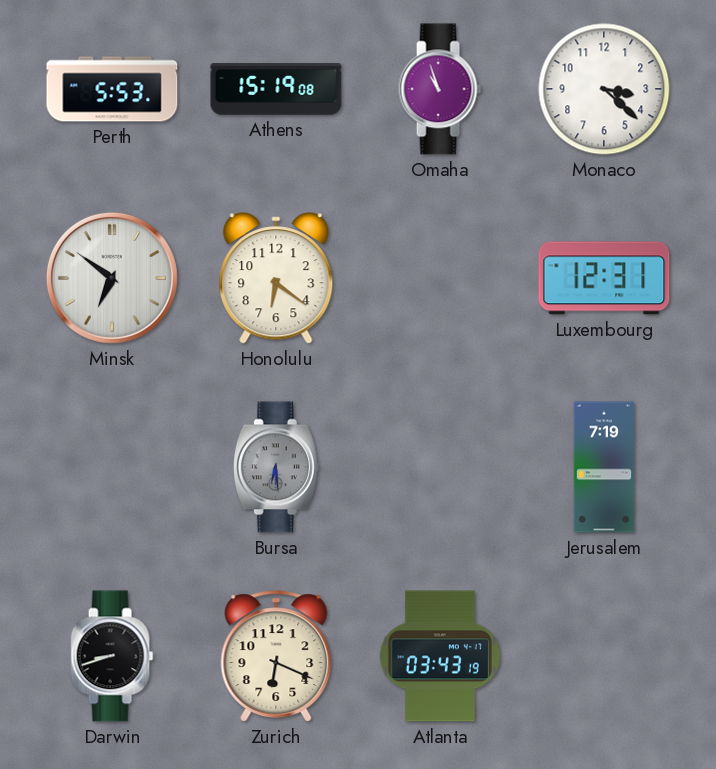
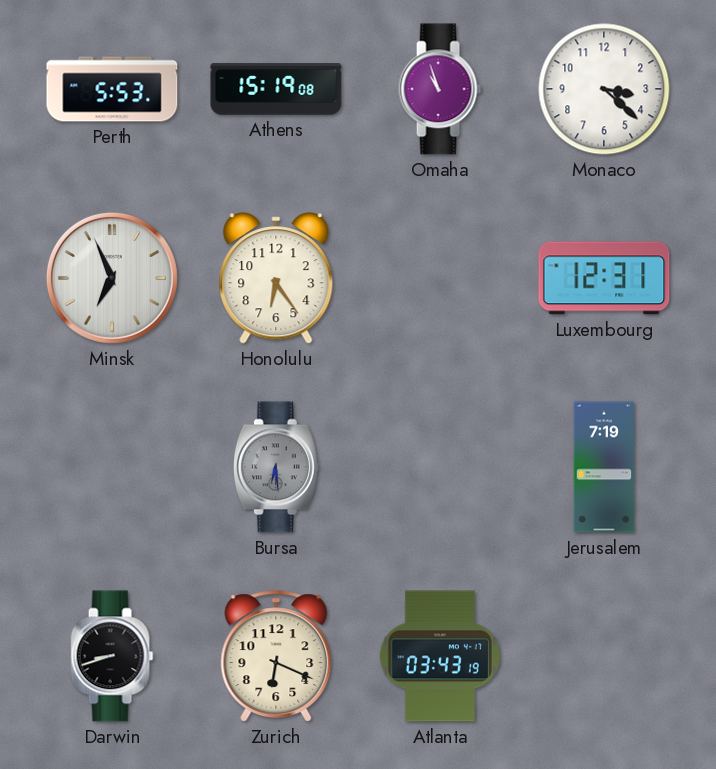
Minsk: 6:51 -> 6:56
Honolulu: 6:21 -> 6:24
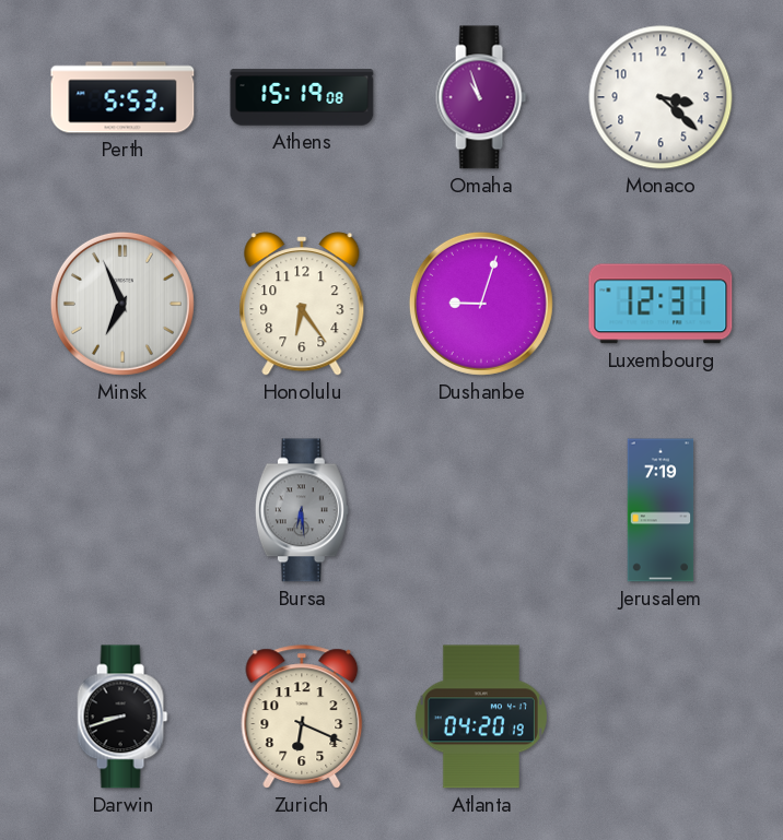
Dushanbe: none -> 9:03
Atlanta: 03:43 -> 04:20
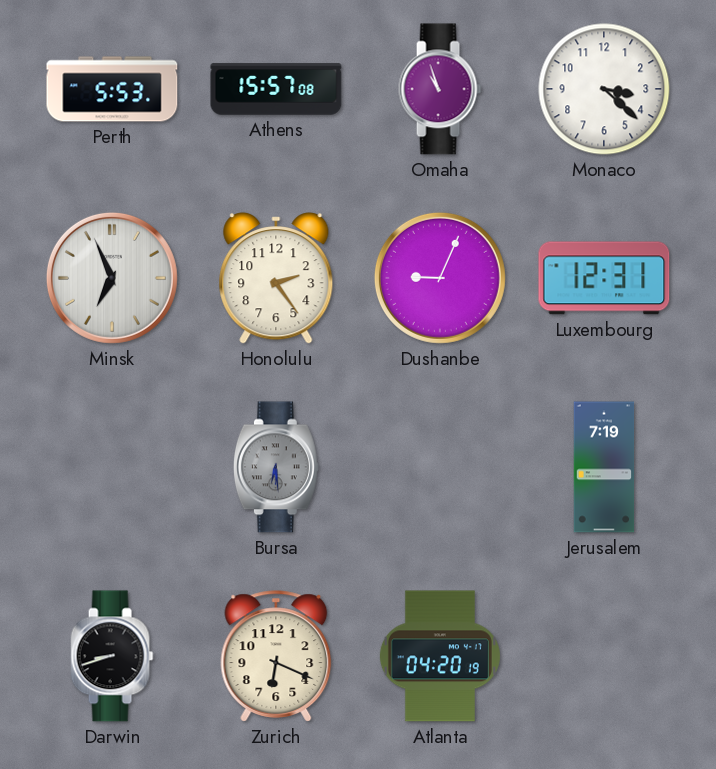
Athens: 15:19 -> 15:57
Honolulu: 6:24 -> 2:24
Dushanbe: 9:03 -> 9:04
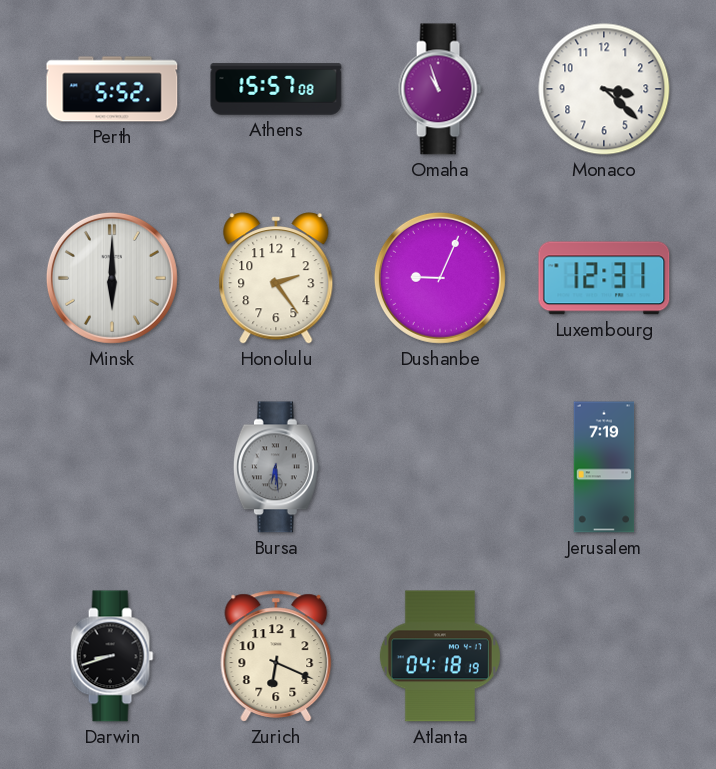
Perth: 5:53 -> 5:52
Minsk: 6:56 -> 6:00
Atlanta: 04:20 -> 04:18
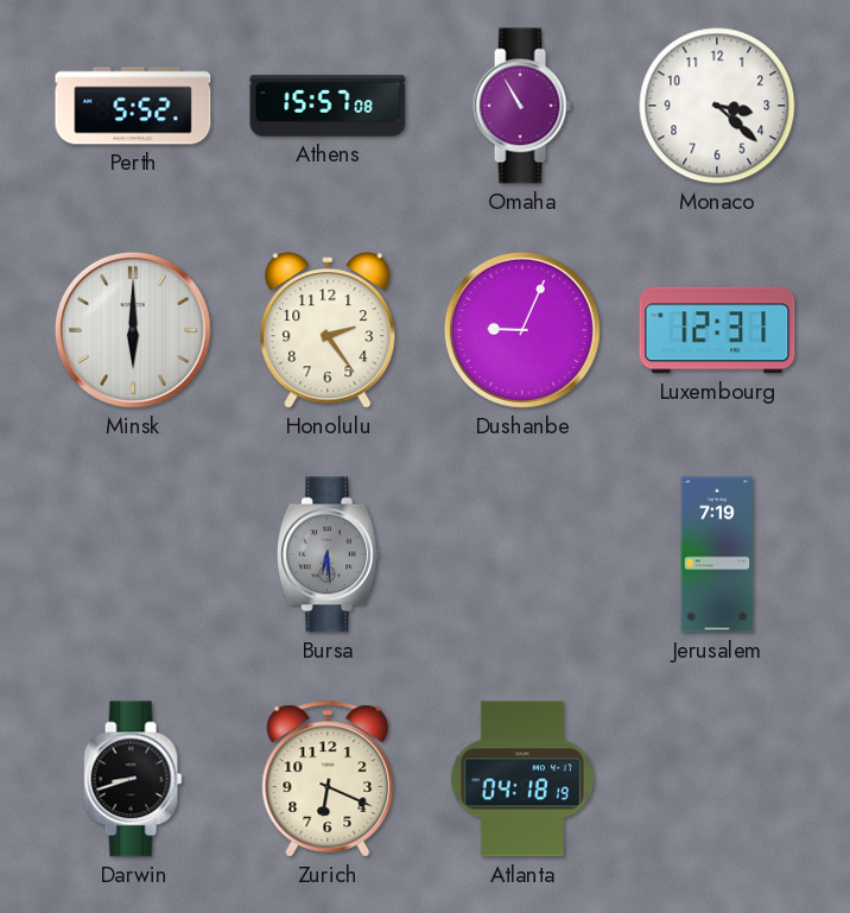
Omaha: 10:57 -> 10:55
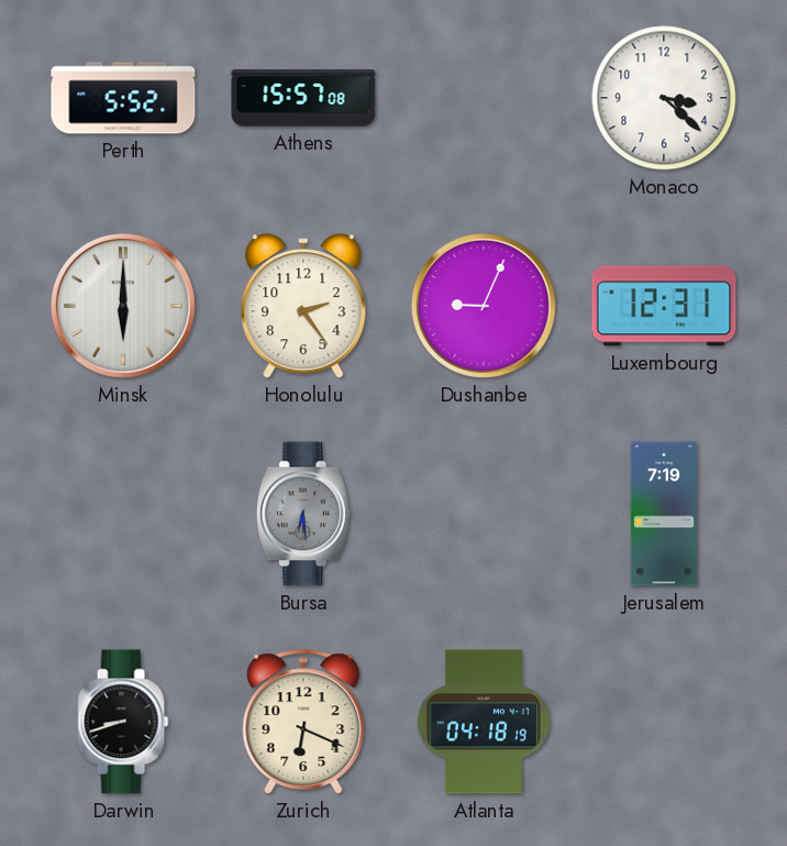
Omaha: 10:55 -> none
